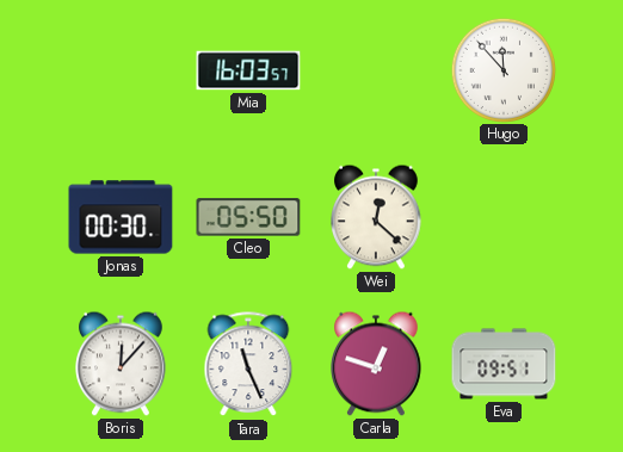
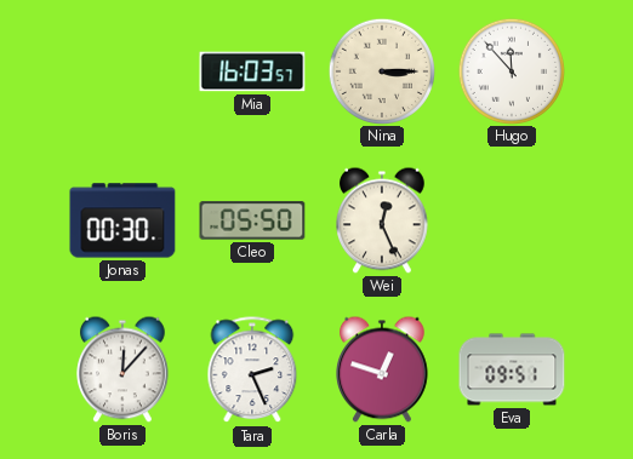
Nina: none -> 3:15
Wei: 12:22 -> 12:26
Tara: 11:26 -> 2:26
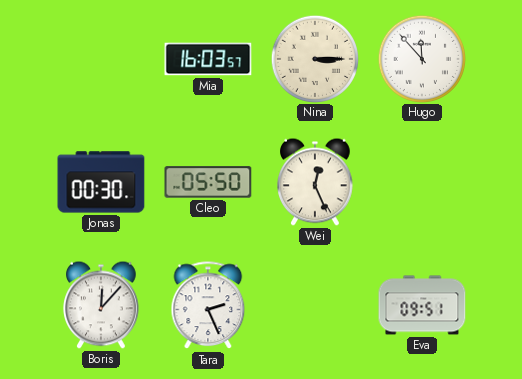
Carla: 12:48 -> none
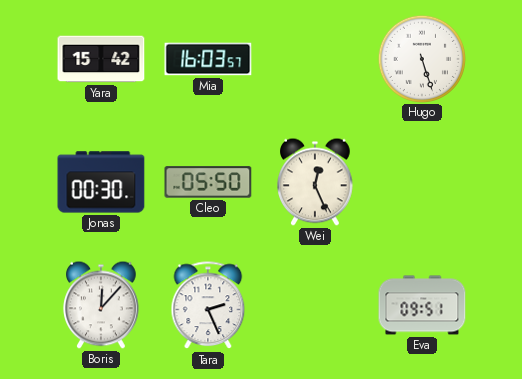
Yara: none -> 15:42
Nina: 3:15 -> none
Hugo: 11:53 -> 5:27
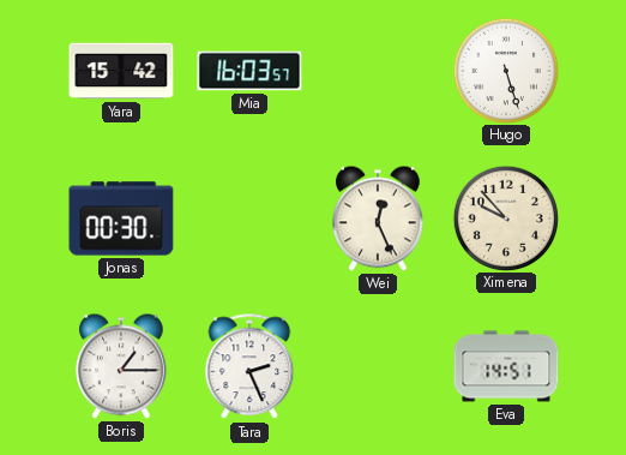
Cleo: 05:50 -> none
Ximena: none -> 9:53
Boris: 12:07 -> 1:15
Eva: 09:51 -> 14:51
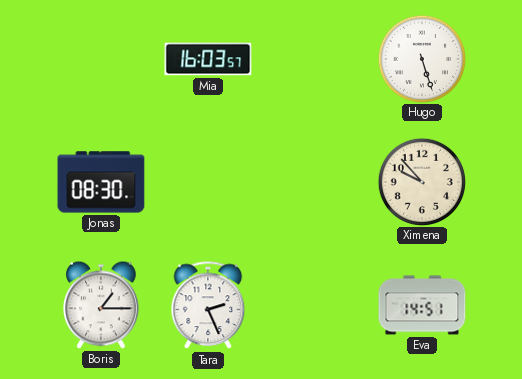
Yara: 15:42 -> none
Jonas: 00:30 -> 08:30
Wei: 12:26 -> none
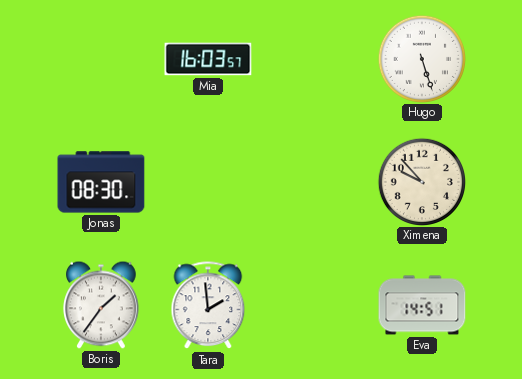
Boris: 1:15 -> 1:36
Tara: 2:26 -> 1:59
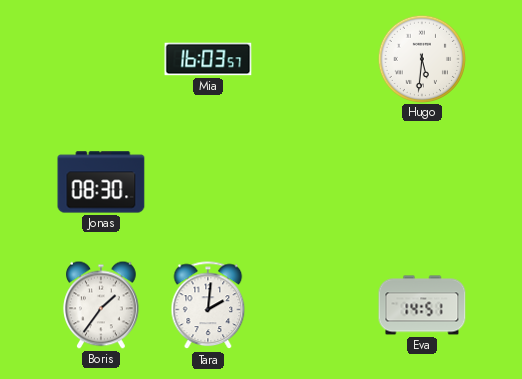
Hugo: 5:27 -> 5:31
Ximena: 9:53 -> none
Tara: 1:59 -> 2:01
